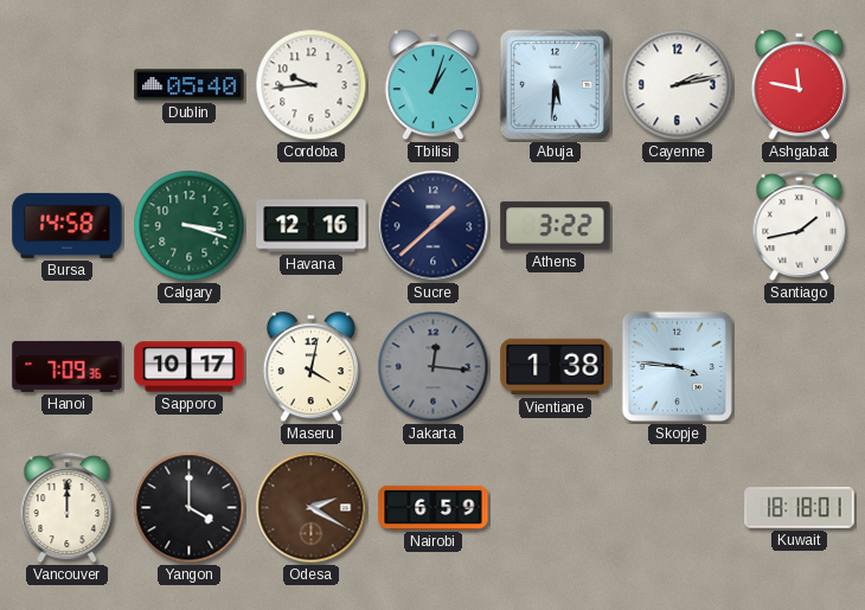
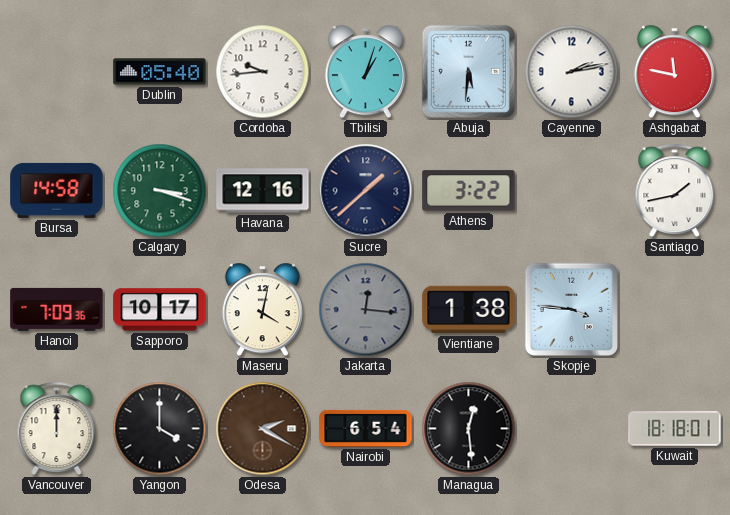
Nairobi: 6:59 -> 6:54
Managua: none -> 12:29
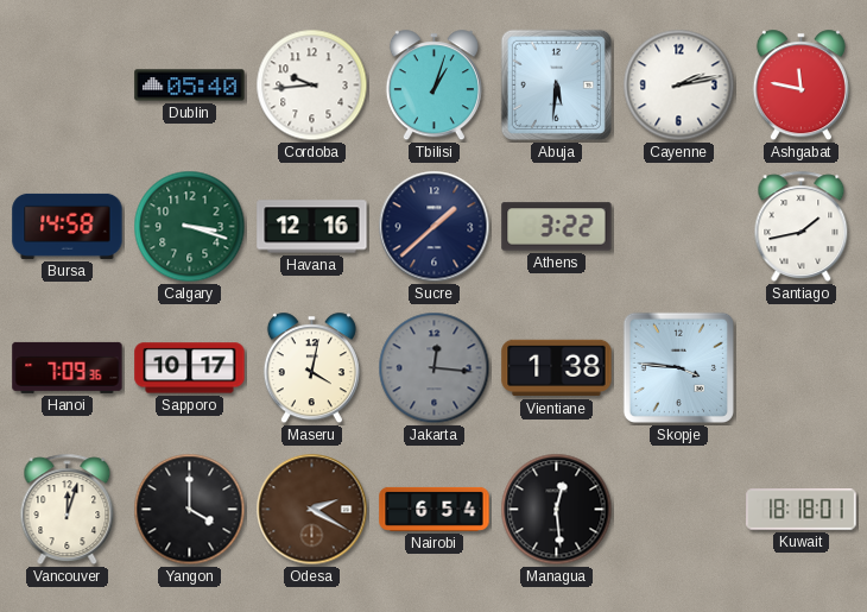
Vancouver: 12:00 -> 12:03
